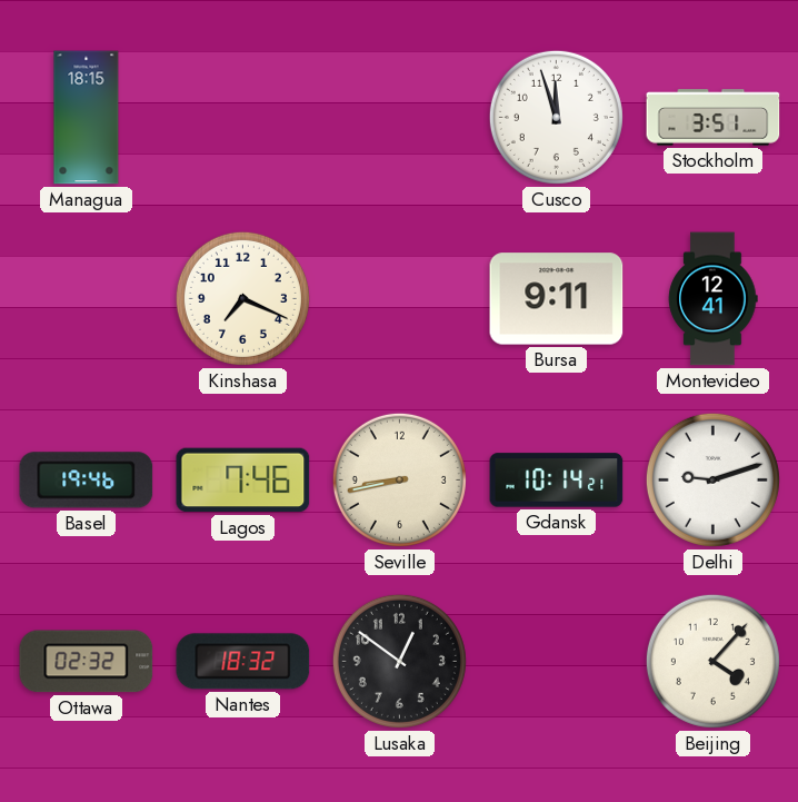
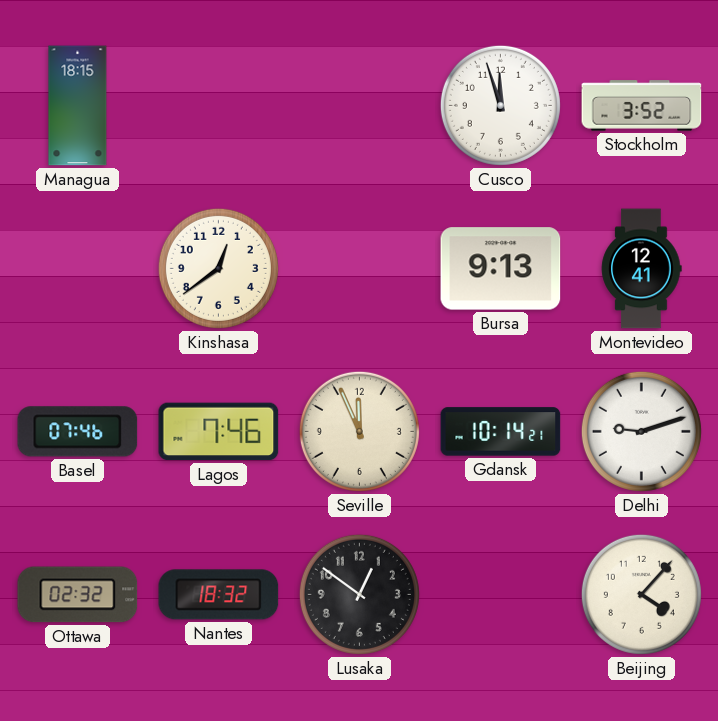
Stockholm: 3:51 -> 3:52
Kinshasa: 7:19 -> 12:39
Bursa: 9:11 -> 9:13
Basel: 19:46 -> 07:46
Seville: 8:43 -> 11:56
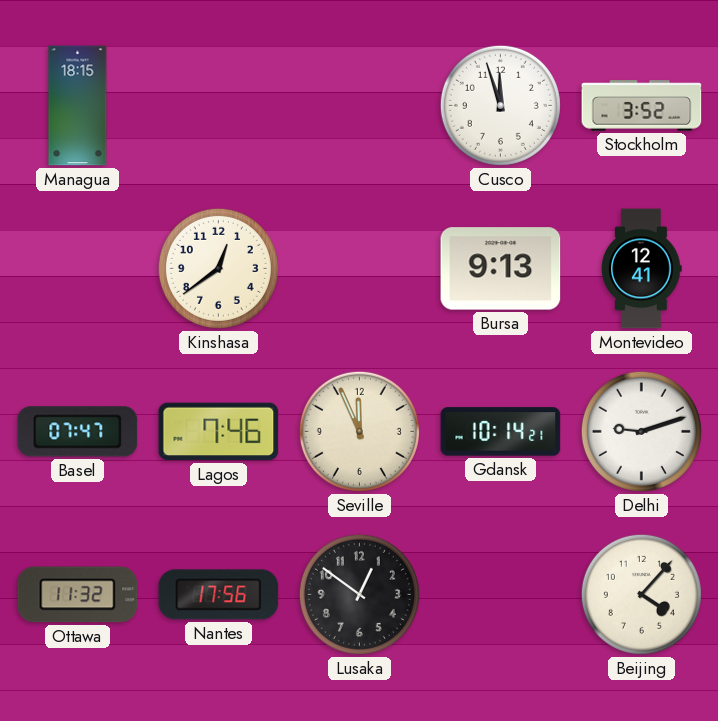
Basel: 07:46 -> 07:47
Ottawa: 02:32 -> 11:32
Nantes: 18:32 -> 17:56
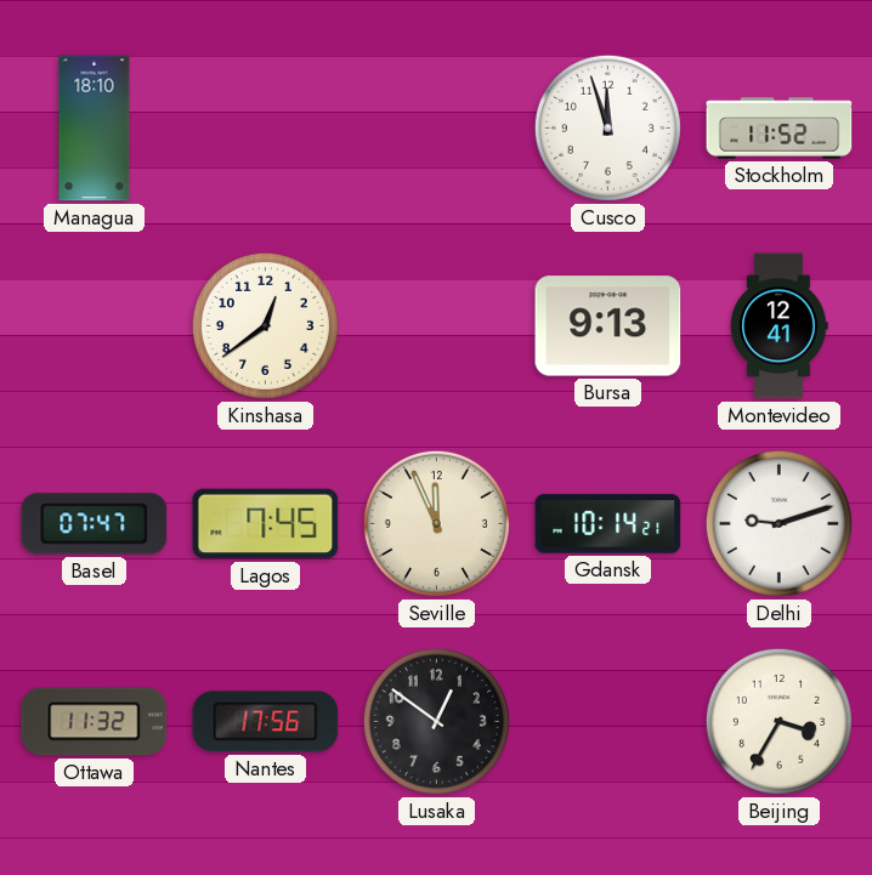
Managua: 18:15 -> 18:10
Stockholm: 3:52 -> 11:52
Lagos: 7:46 -> 7:45
Beijing: 4:07 -> 3:35
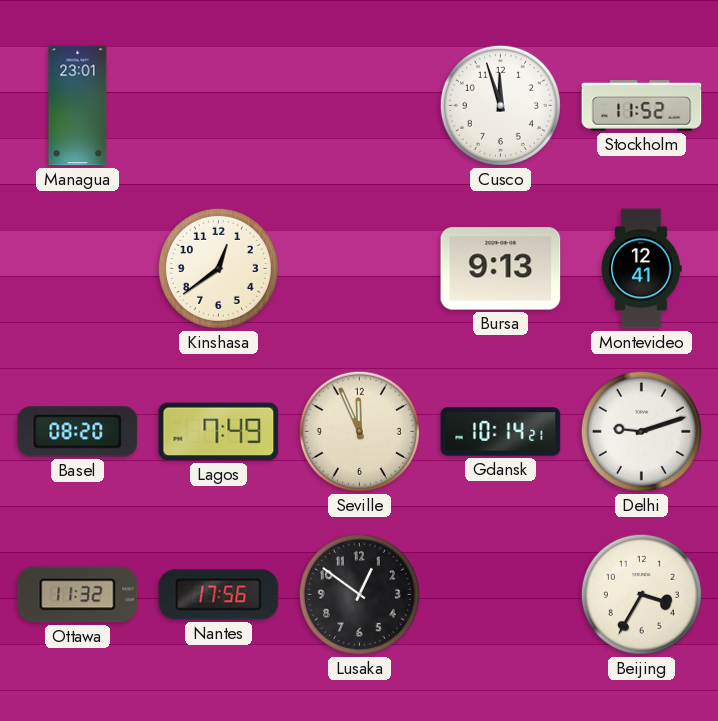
Managua: 18:10 -> 23:01
Basel: 07:47 -> 08:20
Lagos: 7:45 -> 7:49
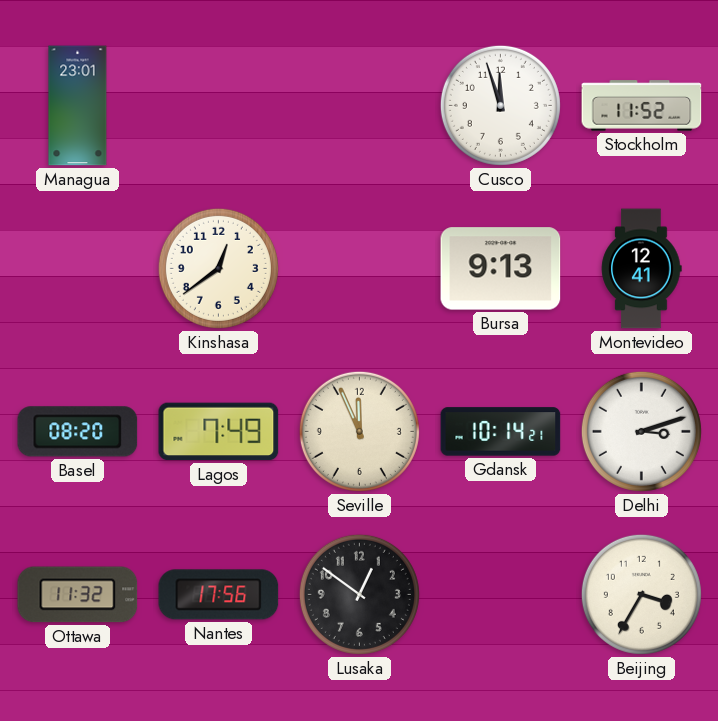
Delhi: 9:12 -> 3:12
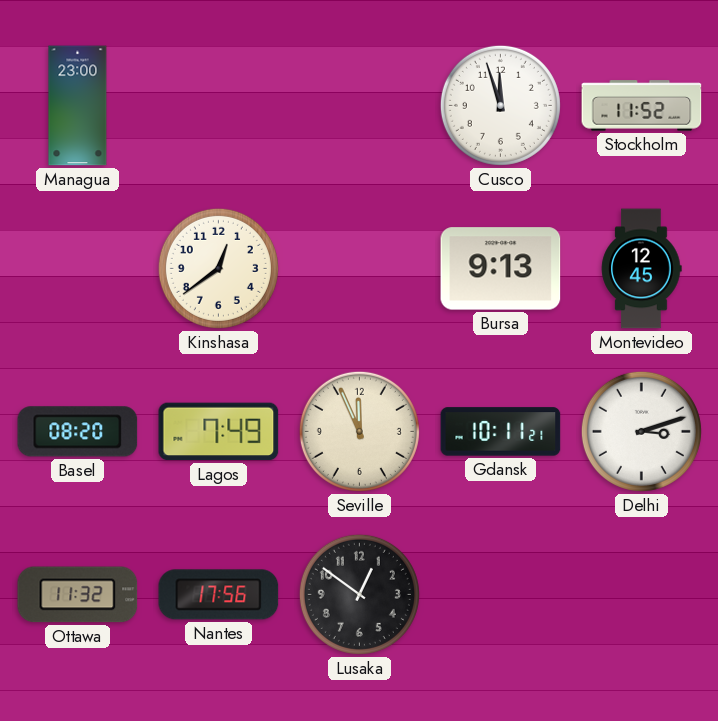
Managua: 23:01 -> 23:00
Montevideo: 12:41 -> 12:45
Gdansk: 10:14 -> 10:11
Beijing: 3:35 -> none
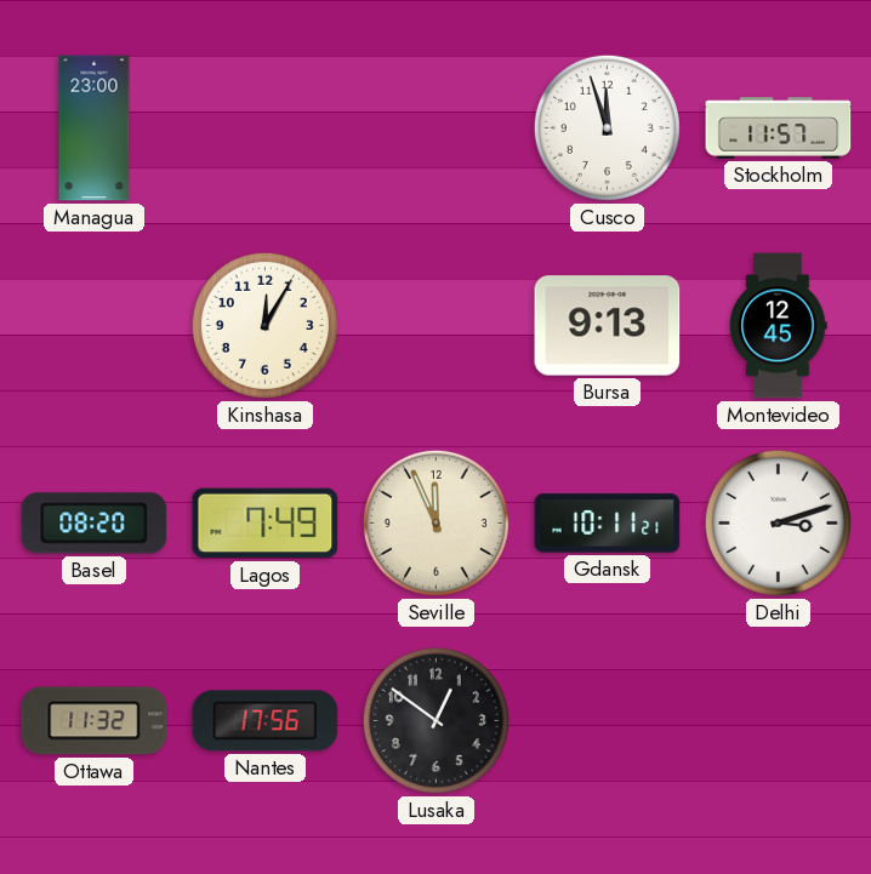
Stockholm: 11:52 -> 11:57
Kinshasa: 12:39 -> 12:05
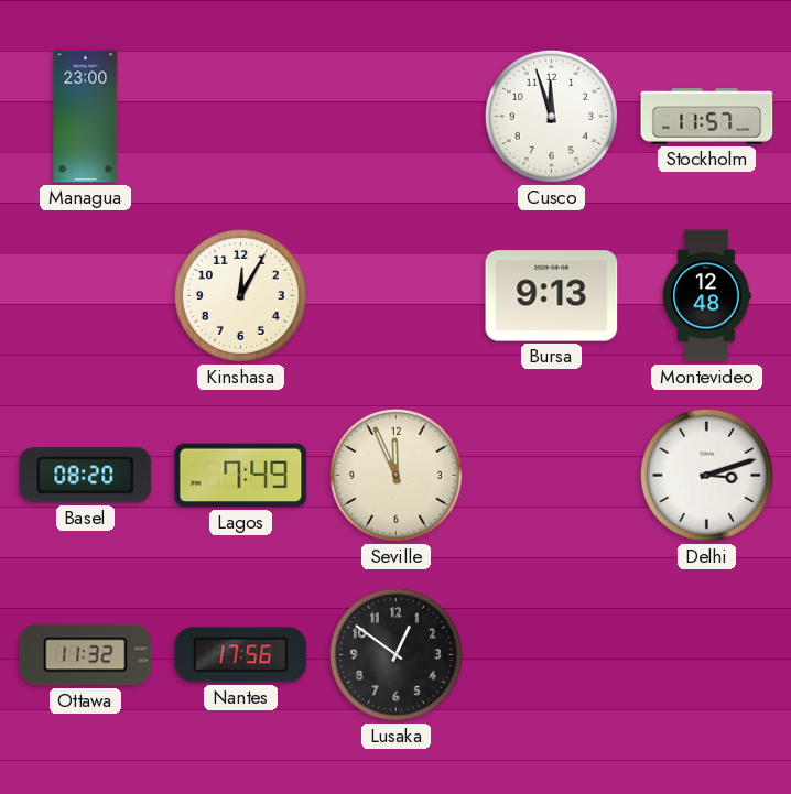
Montevideo: 12:45 -> 12:48
Gdansk: 10:11 -> none
